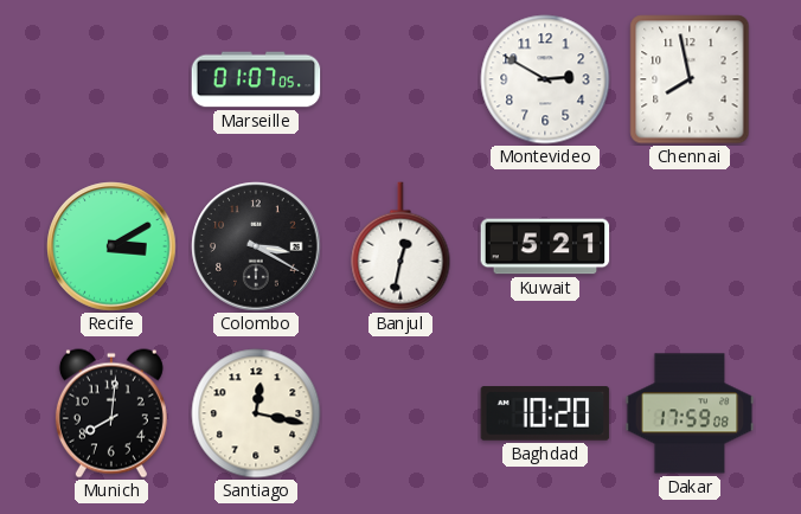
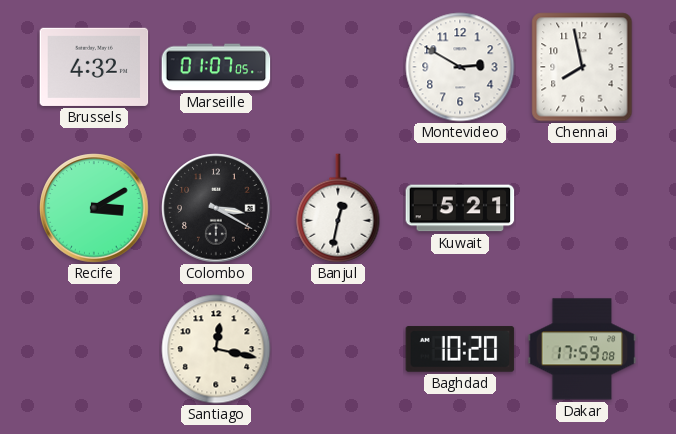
Brussels: none -> 4:32
Munich: 8:01 -> none
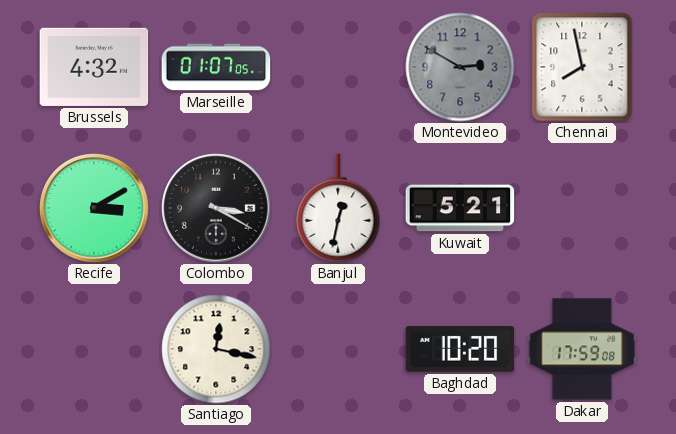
Montevideo dial: white -> grey
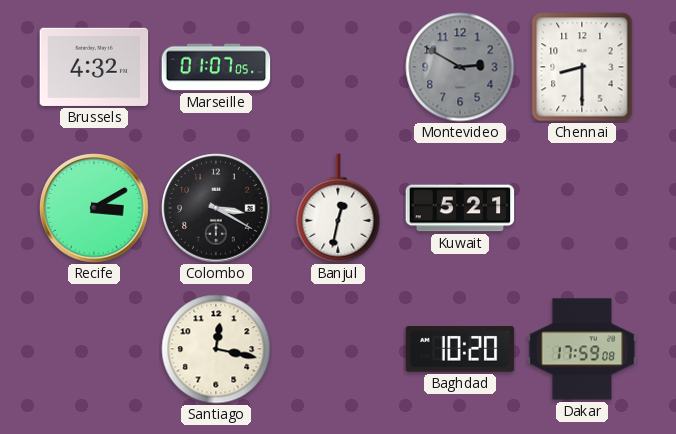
Chennai: 7:58 -> 8:30
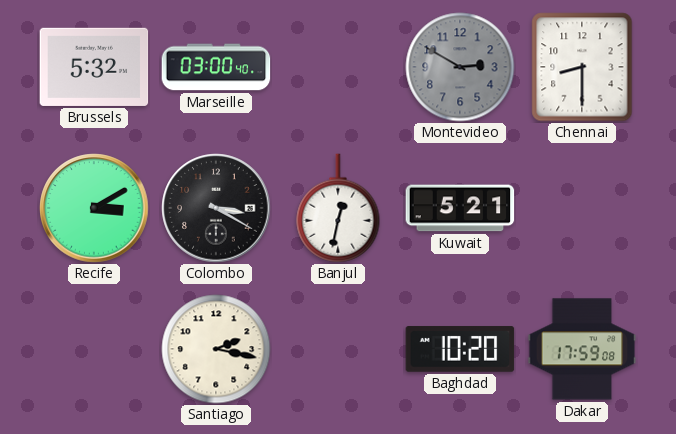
Brussels: 4:32 -> 5:32
Marseille: 01:07 -> 03:00
Santiago: 12:17 -> 2:17
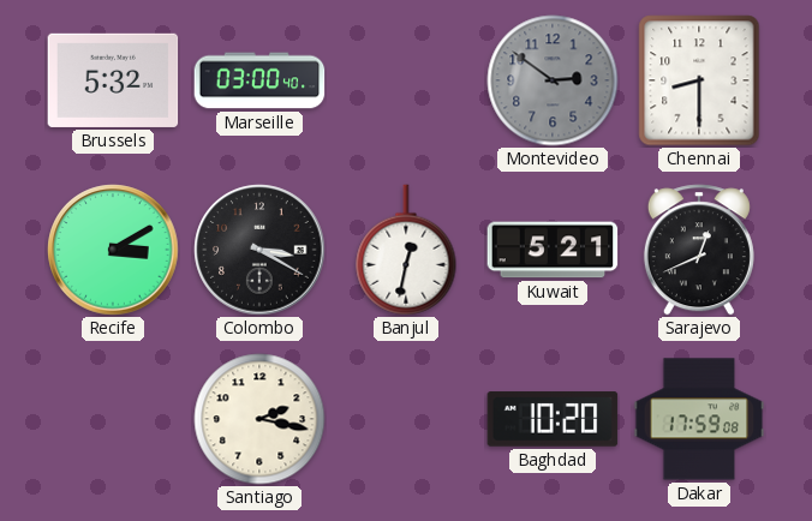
Montevideo: 2:50 -> 2:51
Sarajevo: none -> 12:41
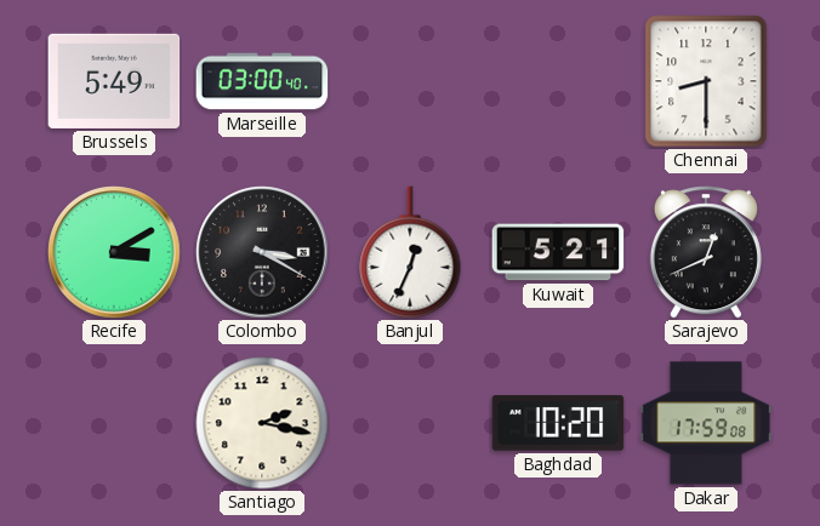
Brussels: 5:32 -> 5:49
Montevideo: 2:51 -> none
Banjul: 12:32 -> 12:34
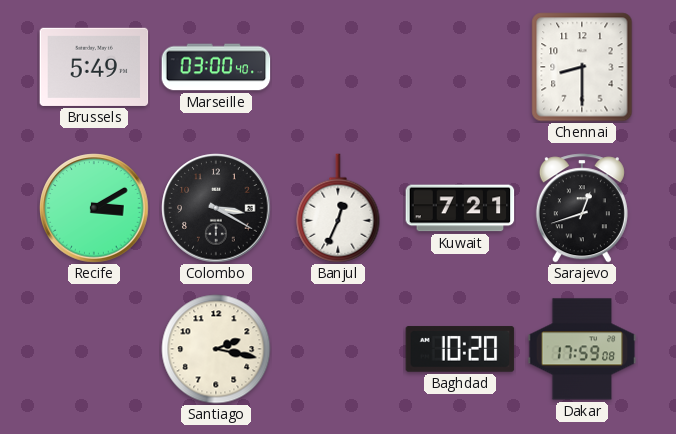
Kuwait: 5:21 -> 7:21
Sarajevo: 12:41 -> 12:42
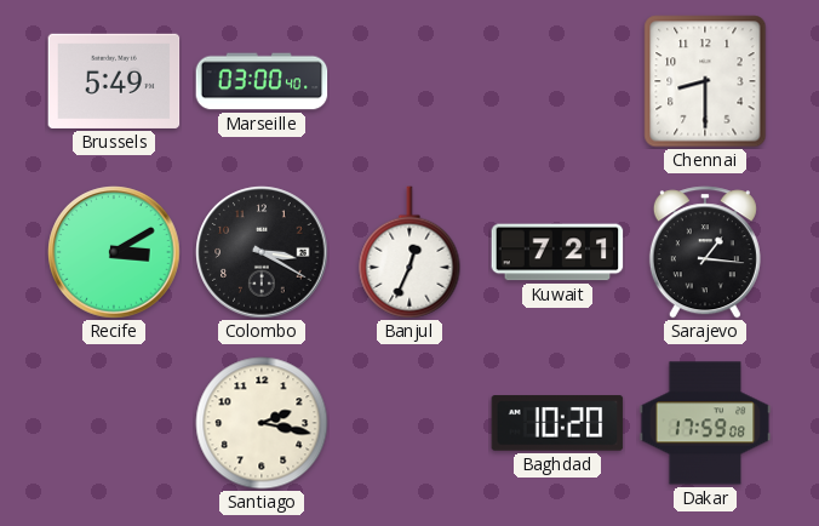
Sarajevo: 12:42 -> 1:16
